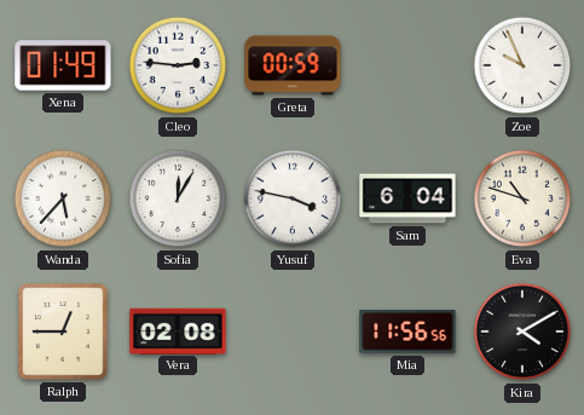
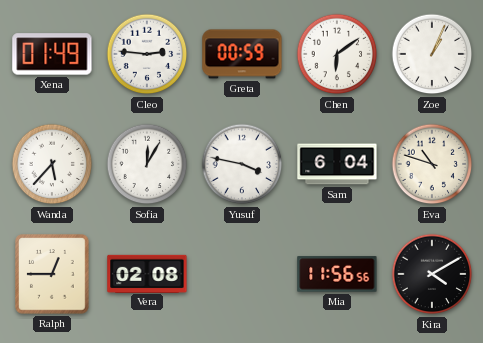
Chen: none -> 6:09
Zoe: 9:56 -> 1:04
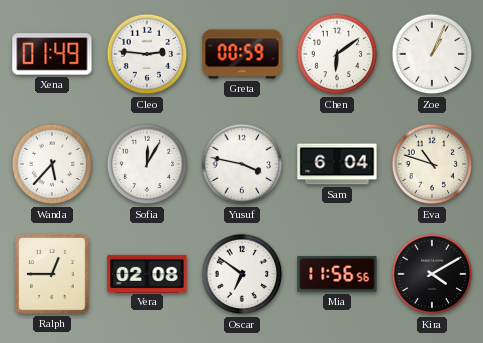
Oscar: none -> 6:51
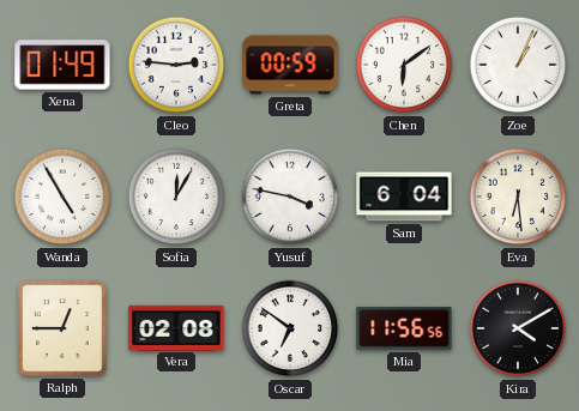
Wanda: 5:37 -> 4:55
Eva: 10:48 -> 6:29
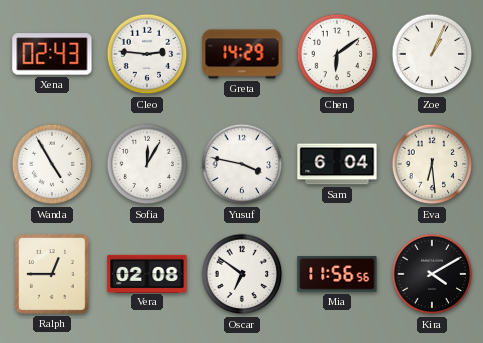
Xena: 01:49 -> 02:43
Greta: 00:59 -> 14:29
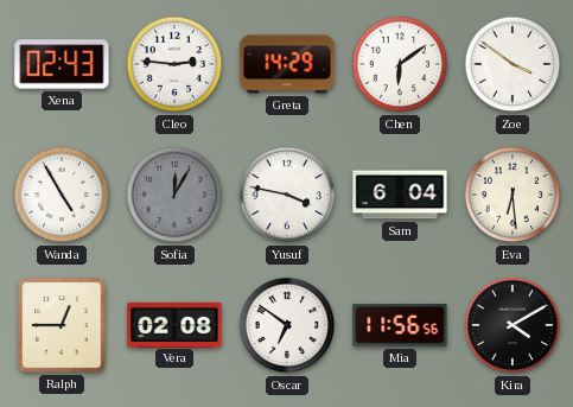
Zoe: 1:04 -> 3:51
Sofia dial: white -> grey
